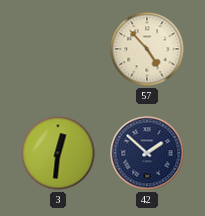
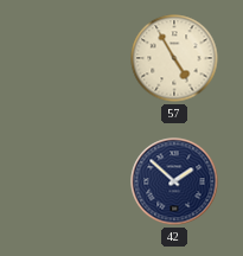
57: 4:53 -> 4:55
3: 12:31 -> none
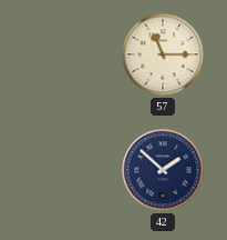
57: 4:55 -> 11:15
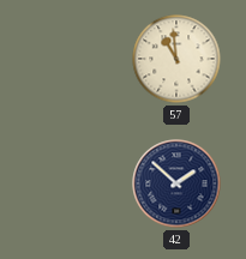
57: 11:15 -> 10:59
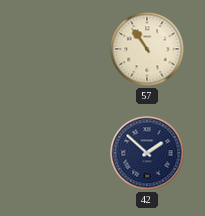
57: 10:59 -> 10:54
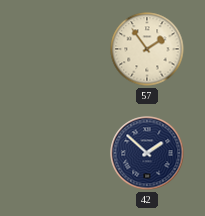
57: 10:54 -> 1:54
